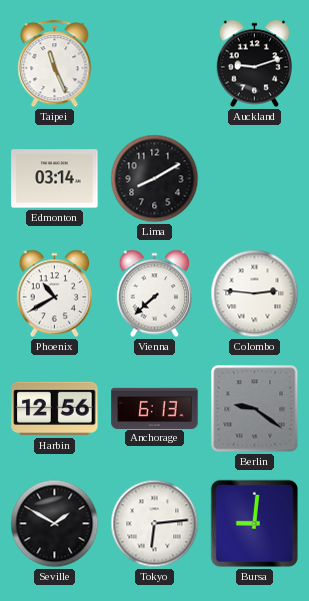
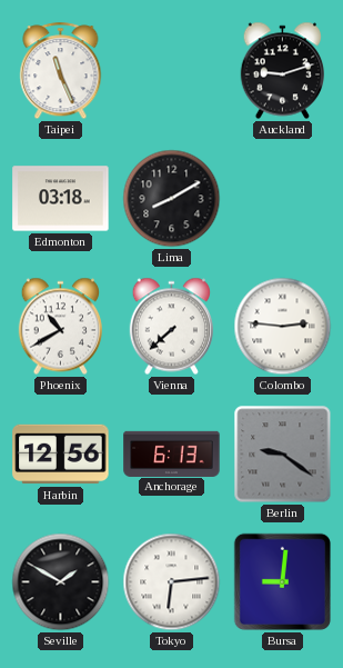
Edmonton: 03:14 -> 03:18
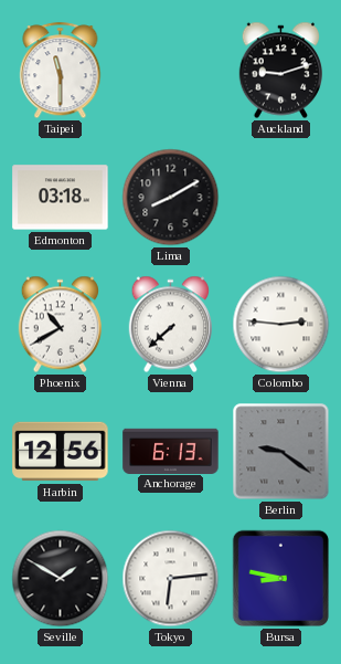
Taipei: 11:26 -> 11:30
Bursa: 9:01 -> 8:47
